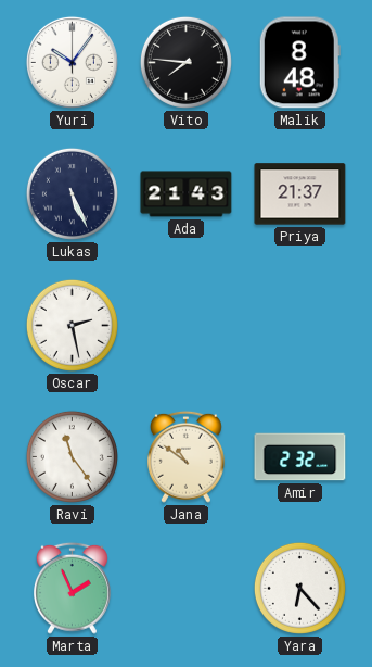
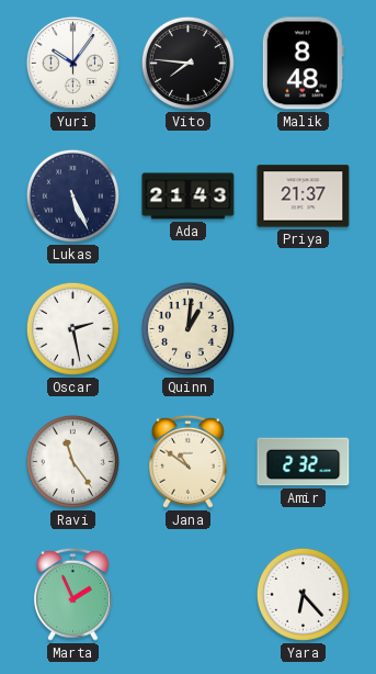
Quinn: none -> 1:01
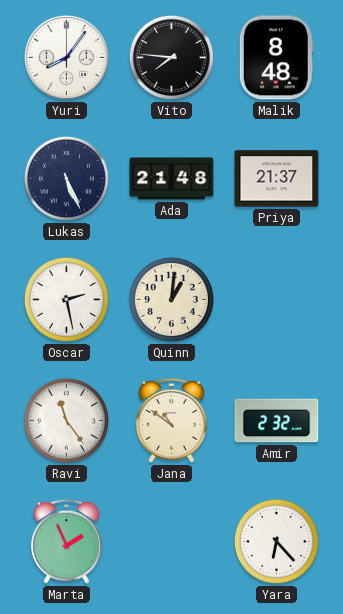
Yuri: 10:06 -> 8:06
Ada: 21:43 -> 21:48
